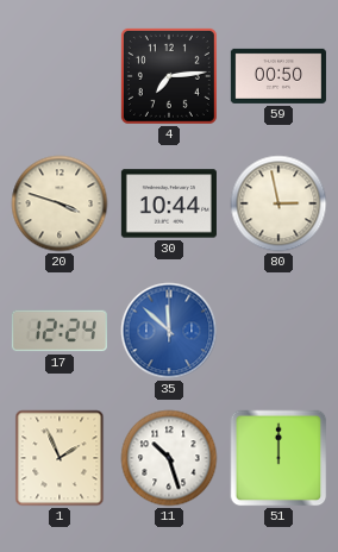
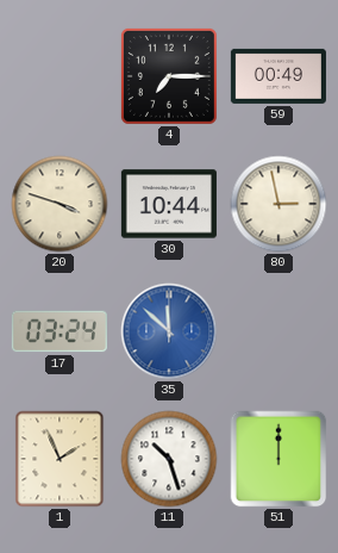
4: 7:14 -> 7:15
59: 00:50 -> 00:49
17: 12:24 -> 03:24
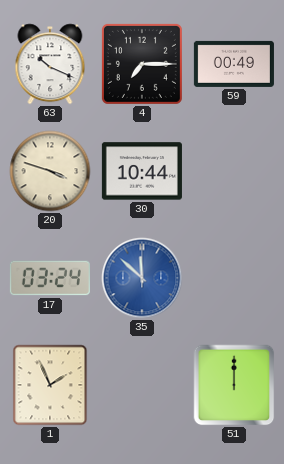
63: none -> 10:19
80: 2:58 -> none
11: 10:27 -> none
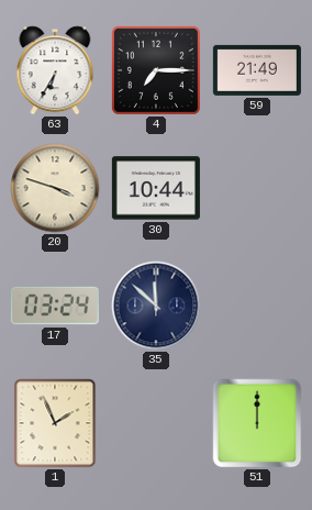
63: 10:19 -> 6:35
59: 00:49 -> 21:49
35 dial: blue -> navy
